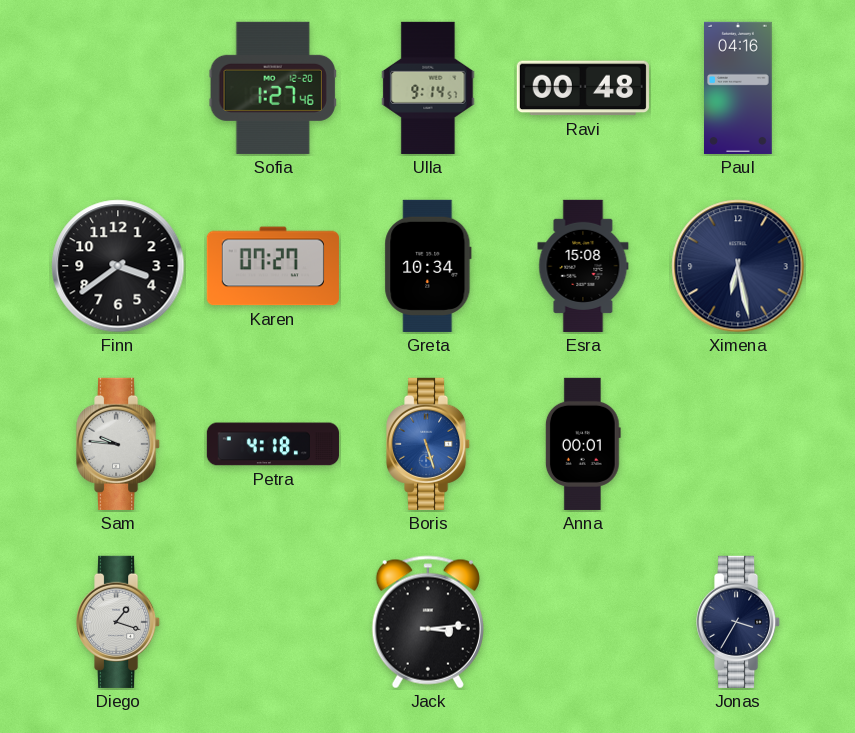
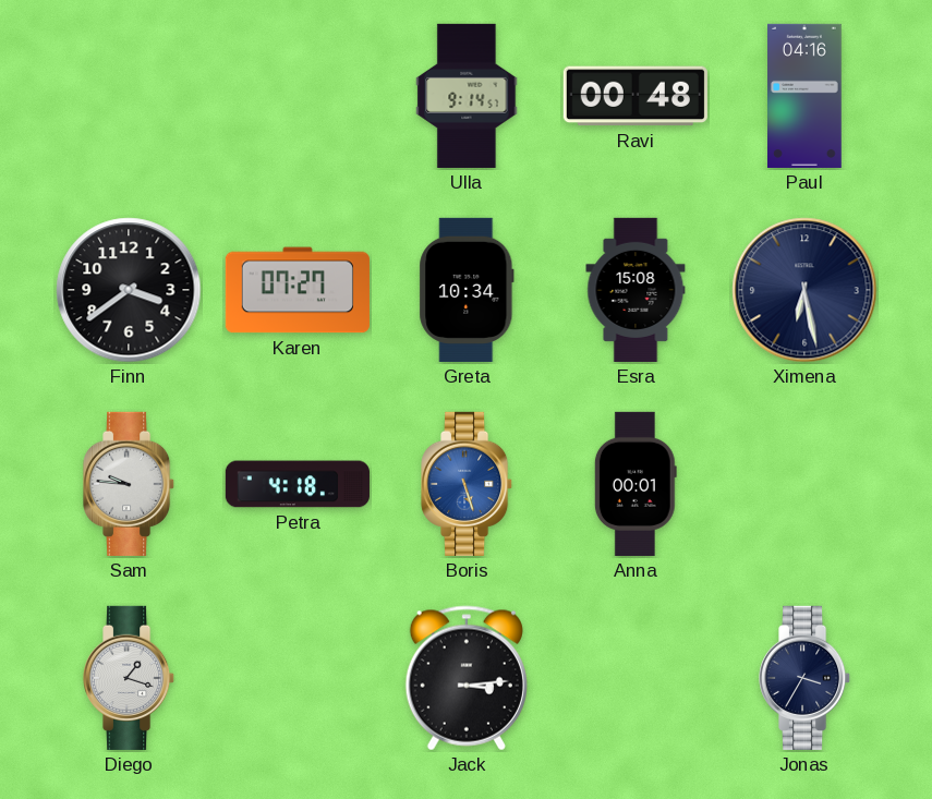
Sofia: 1:27 -> none
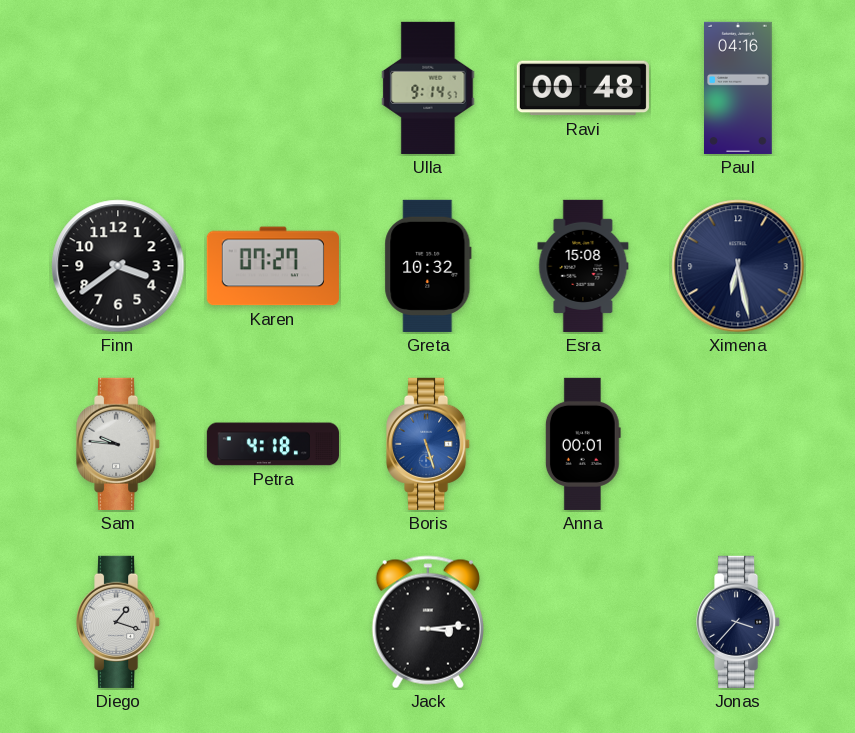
Greta: 10:34 -> 10:32
Jonas: 3:35 -> 3:37
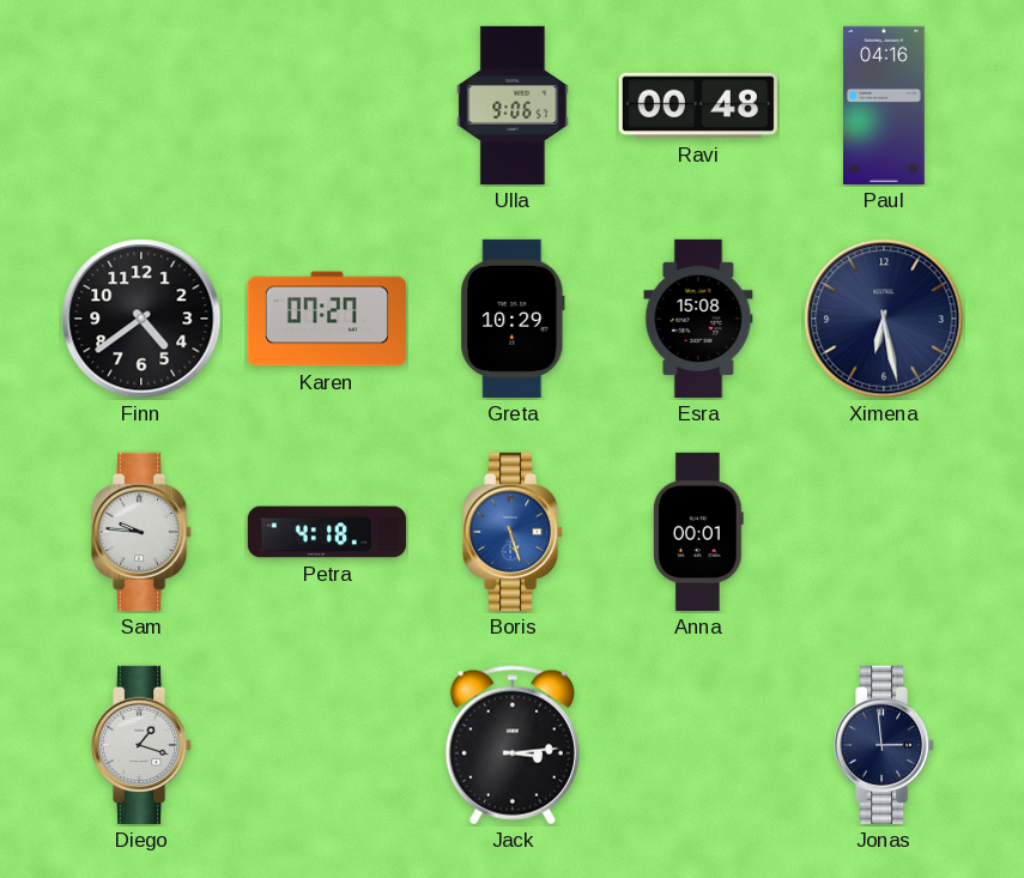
Ulla: 9:14 -> 9:06
Finn: 3:39 -> 4:39
Greta: 10:32 -> 10:29
Jonas: 3:37 -> 2:59
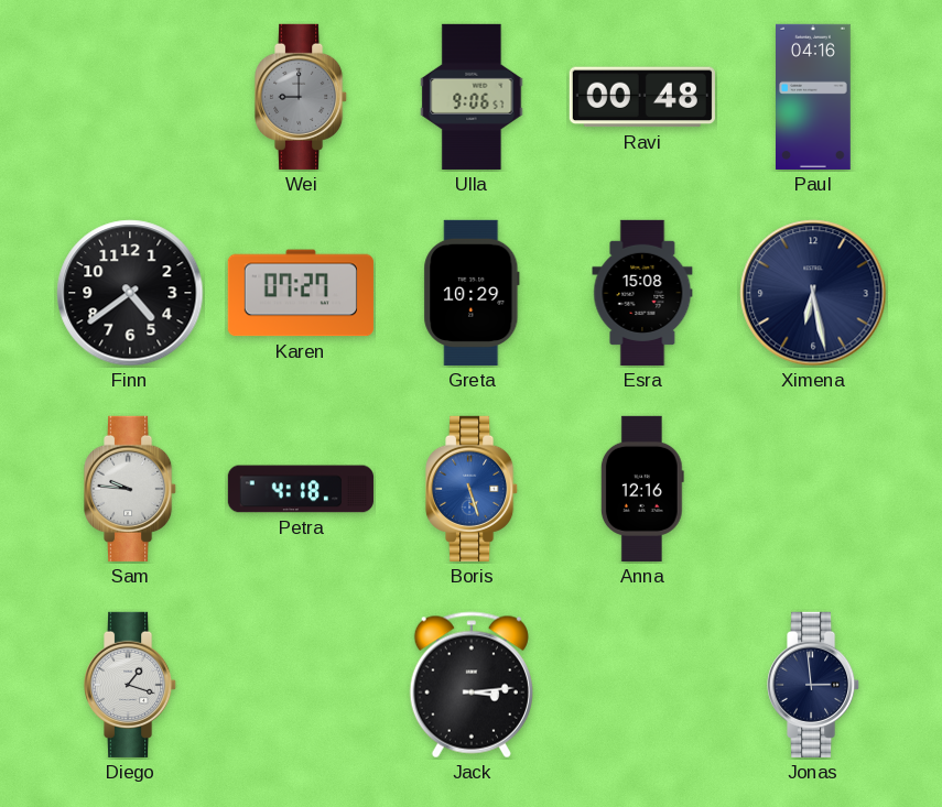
Wei: none -> 9:00
Anna: 00:01 -> 12:16
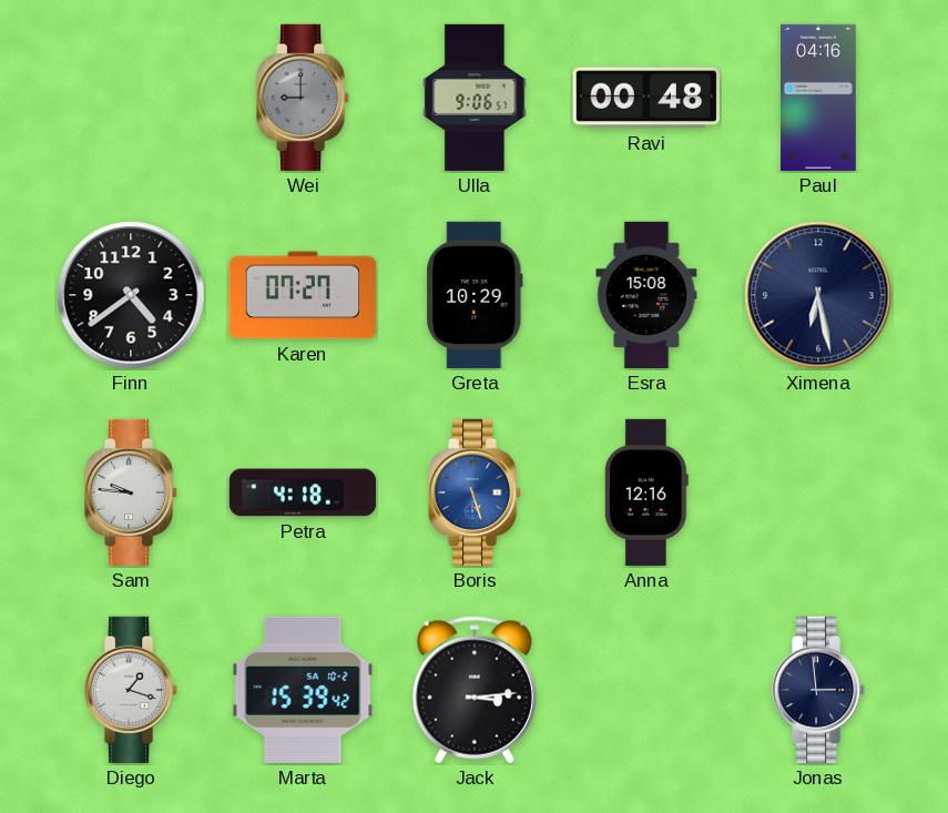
Marta: none -> 15:39
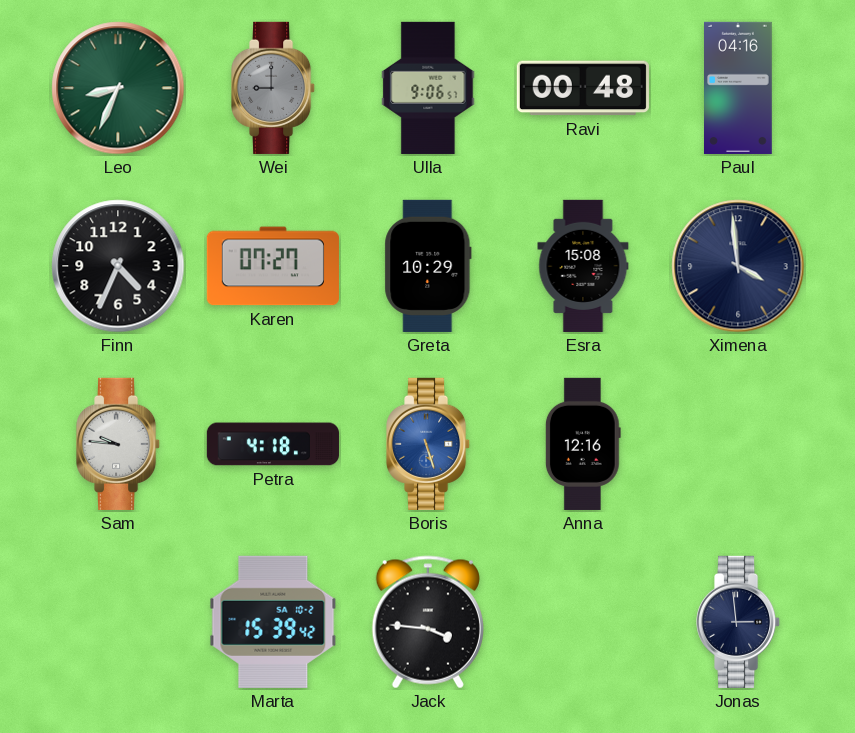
Leo: none -> 8:34
Finn: 4:39 -> 4:34
Ximena: 6:28 -> 3:59
Diego: 1:18 -> none
Jack: 3:14 -> 3:46
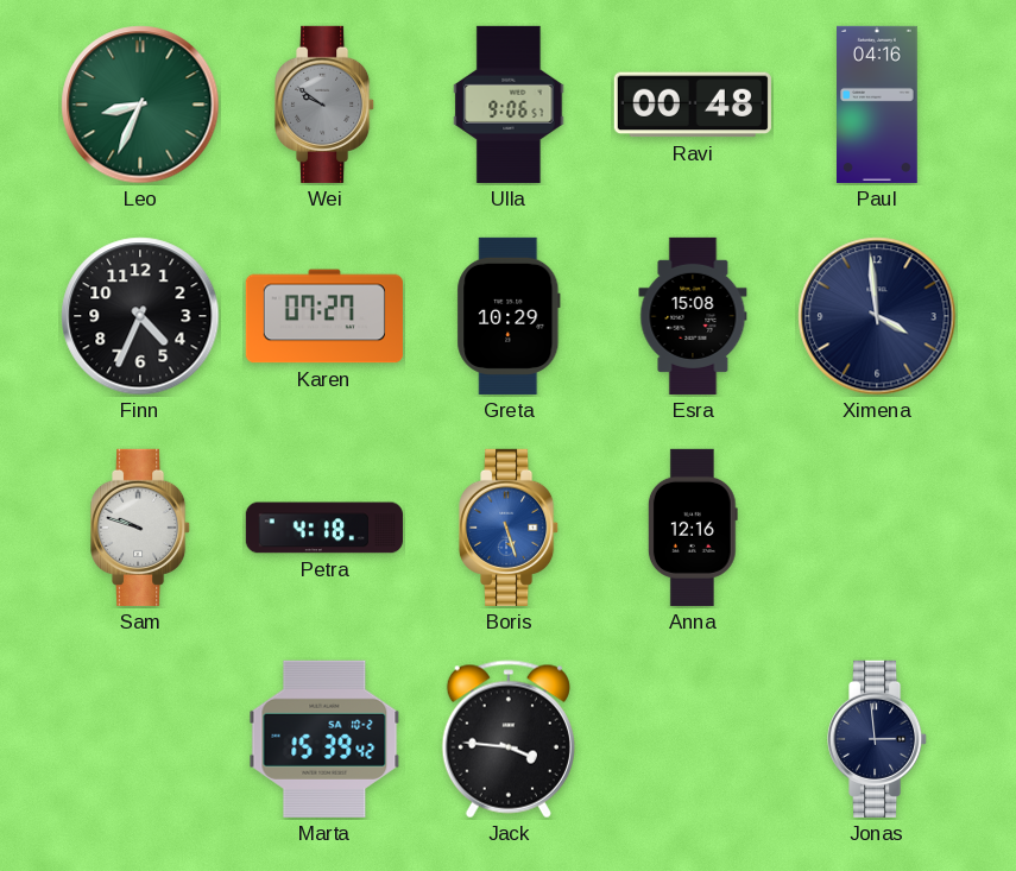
Wei: 9:00 -> 9:51
Sam: 9:46 -> 9:48
